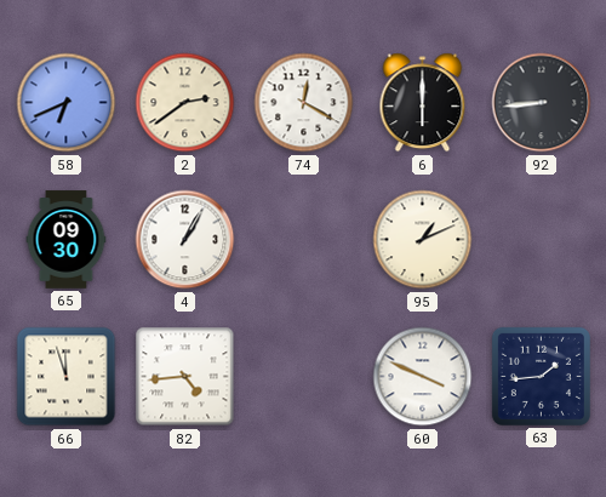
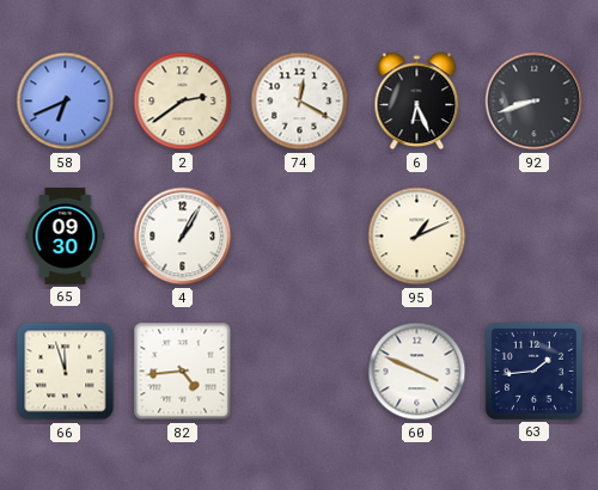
6: 6:00 -> 6:26
92: 8:44 -> 8:42
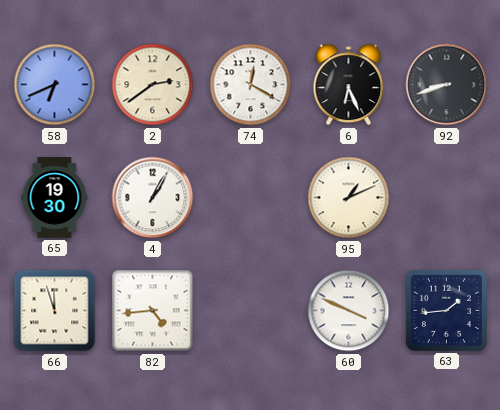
65: 09:30 -> 19:30
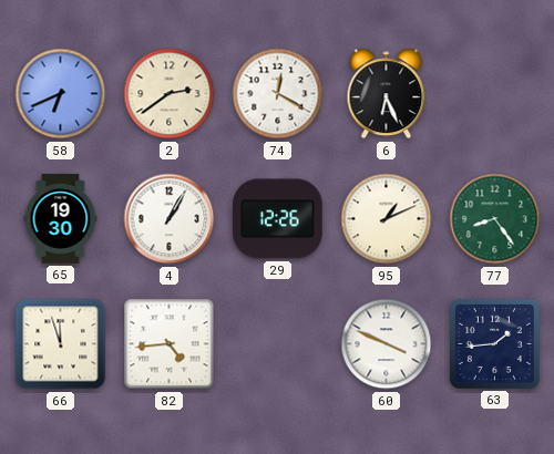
92: 8:42 -> none
29: none -> 12:26
77: none -> 8:24
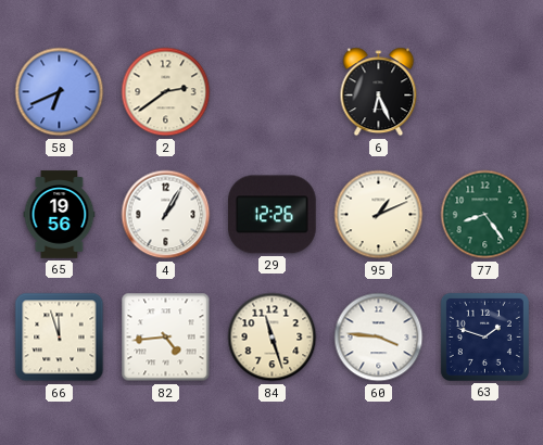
74: 12:20 -> none
65: 19:30 -> 19:56
84: none -> 11:27
60: 3:49 -> 3:46
63: 1:44 -> 1:48
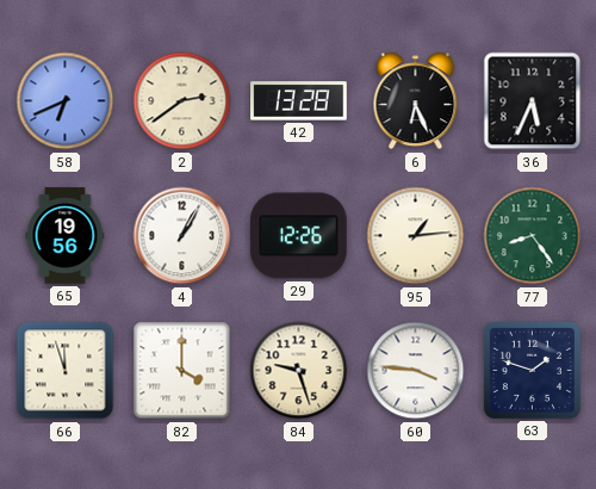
42: none -> 13:28
36: none -> 5:34
95: 1:11 -> 1:14
82: 4:44 -> 4:00
84: 11:27 -> 9:27
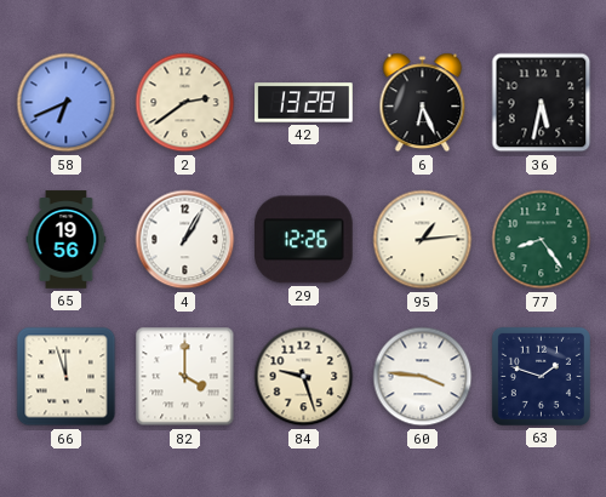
36: 5:34 -> 5:32
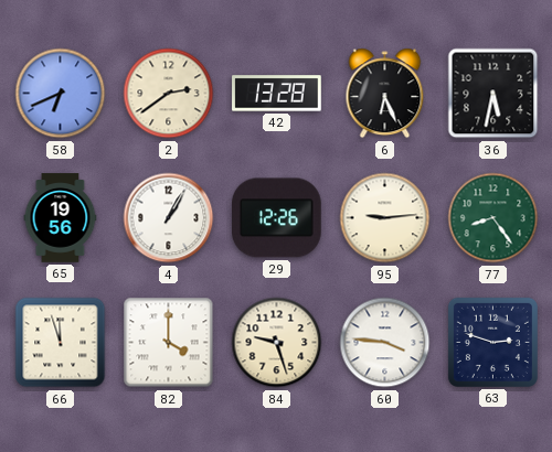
95: 1:14 -> 9:14
63: 1:48 -> 2:48
